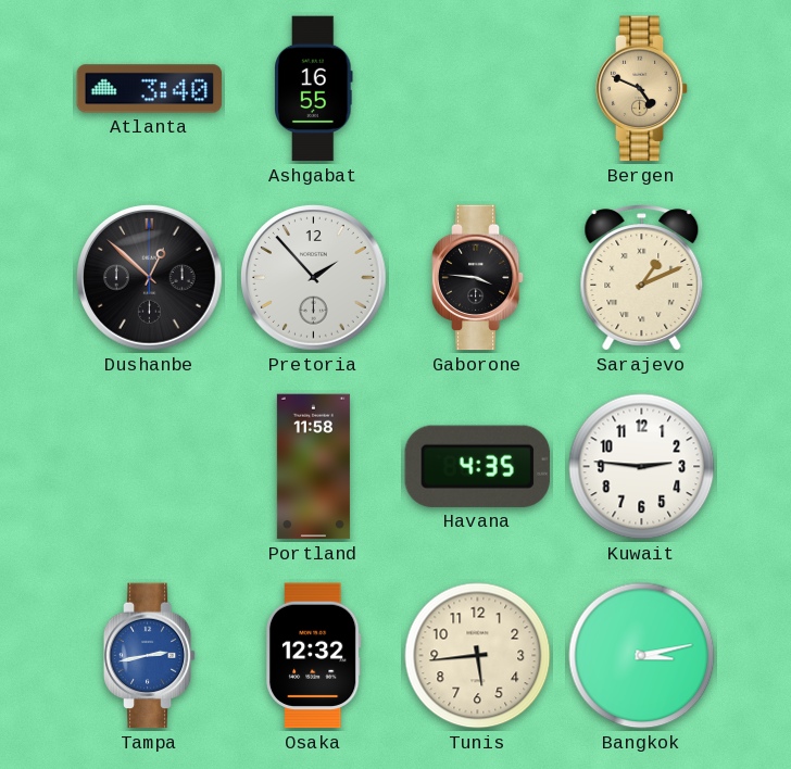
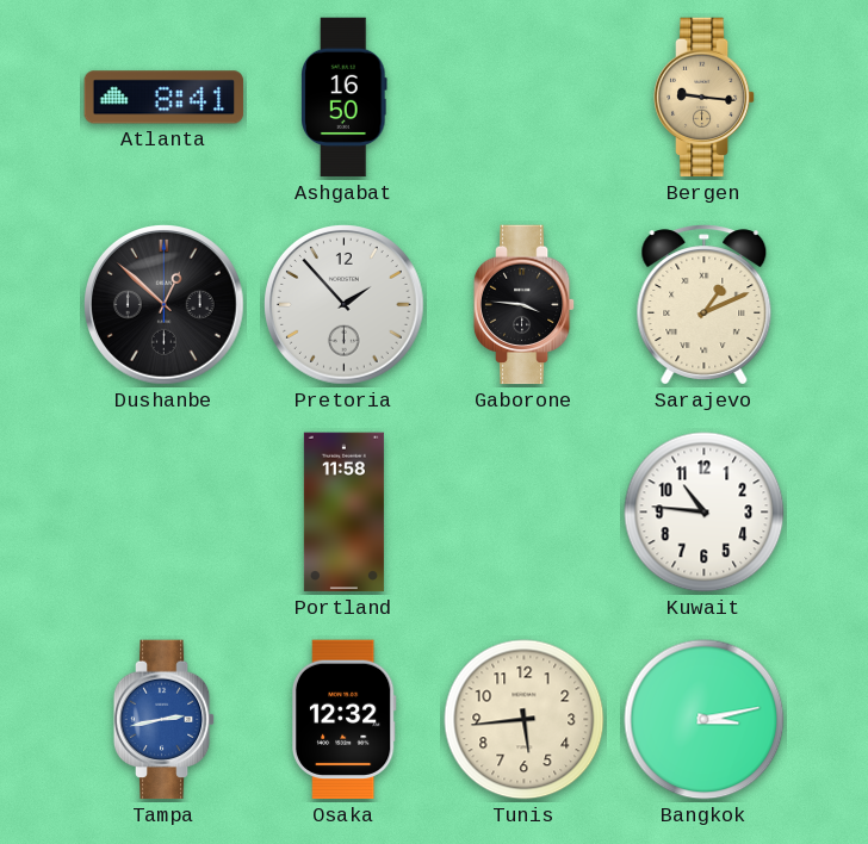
Atlanta: 3:40 -> 8:41
Ashgabat: 16:55 -> 16:50
Bergen: 4:49 -> 9:16
Havana: 4:35 -> none
Kuwait: 2:46 -> 10:46
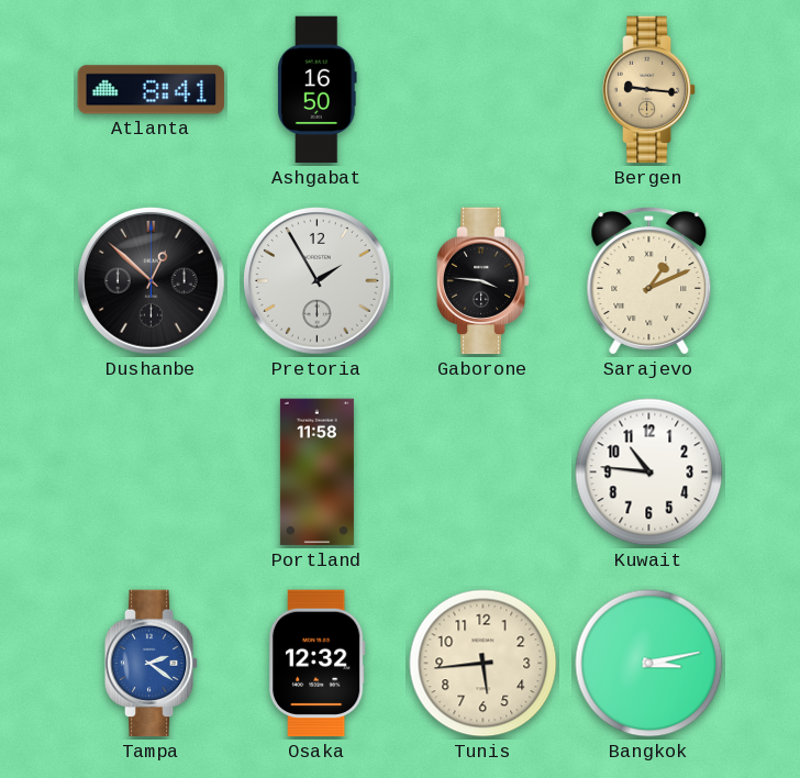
Pretoria: 1:53 -> 1:55
Tampa: 2:43 -> 2:21
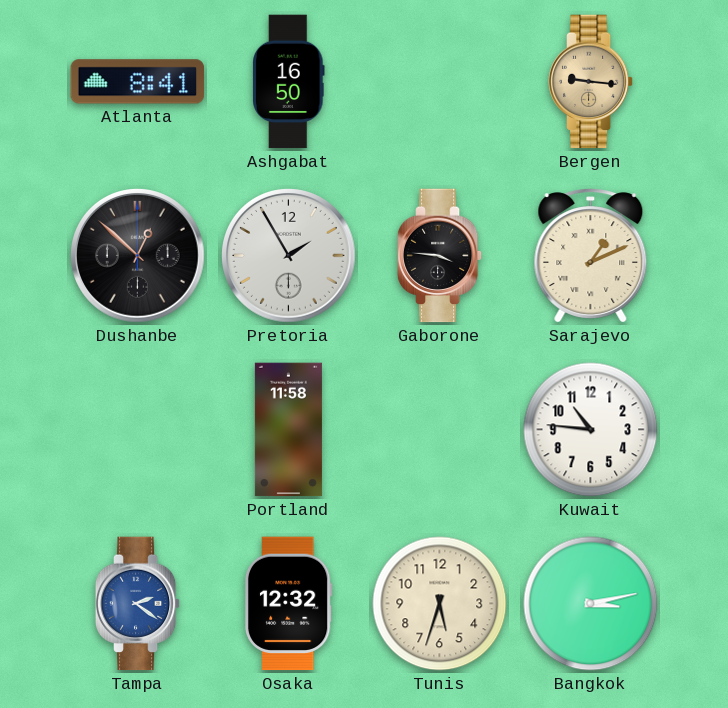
Tunis: 5:44 -> 5:33
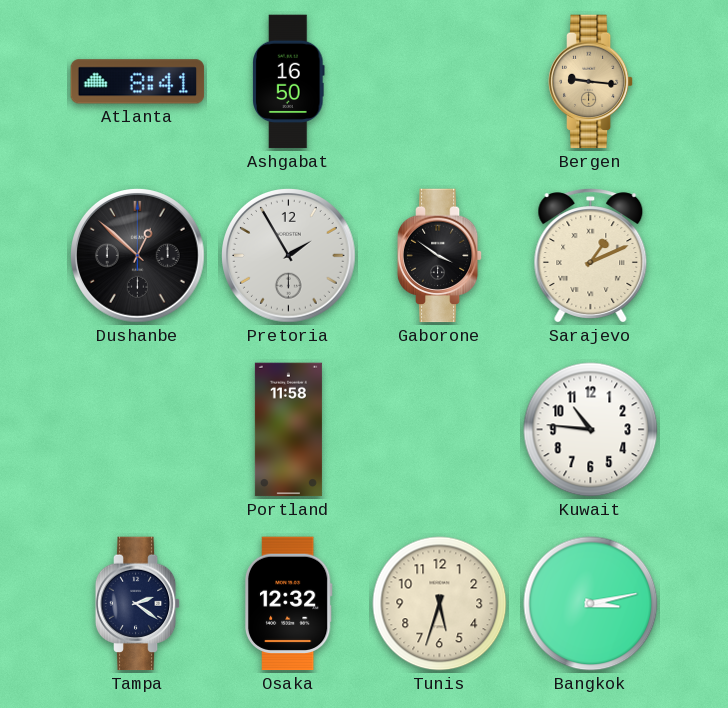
Gaborone: 3:46 -> 3:51
Tampa dial: blue -> navy
